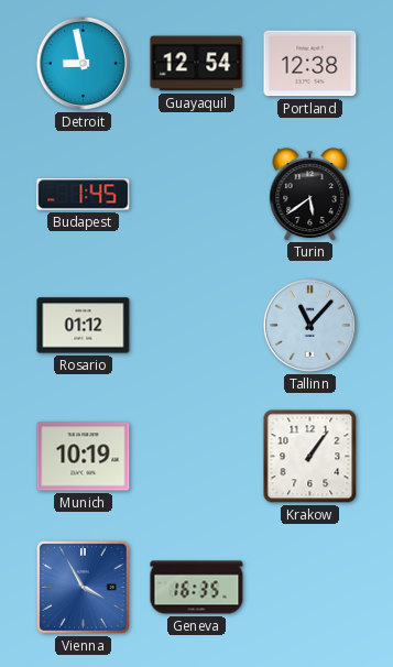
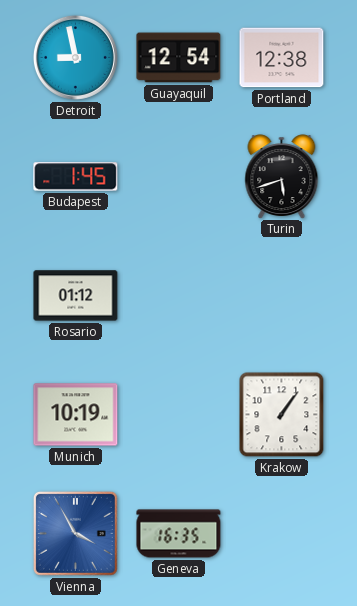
Turin: 5:39 -> 5:42
Tallinn: 11:07 -> none
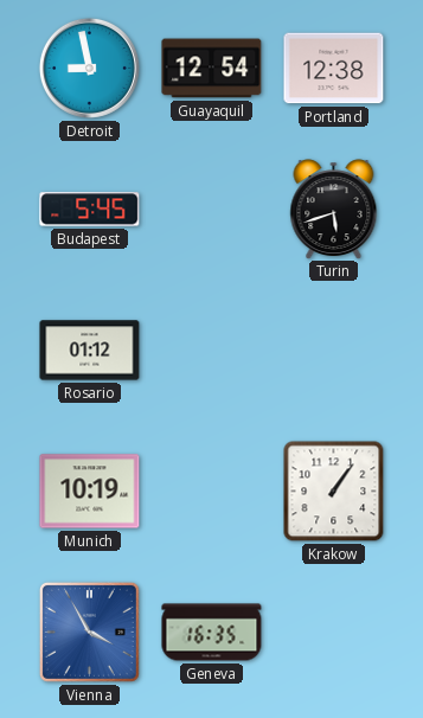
Budapest: 1:45 -> 5:45
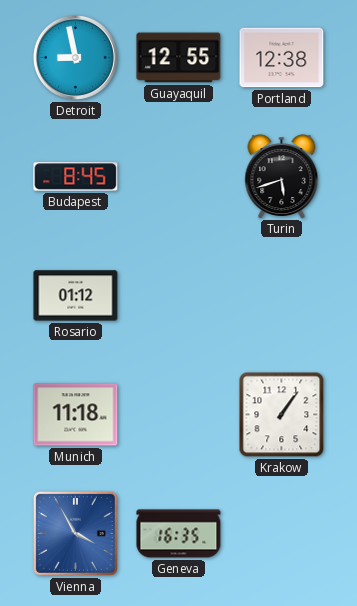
Guayaquil: 12:54 -> 12:55
Budapest: 5:45 -> 8:45
Munich: 10:19 -> 11:18
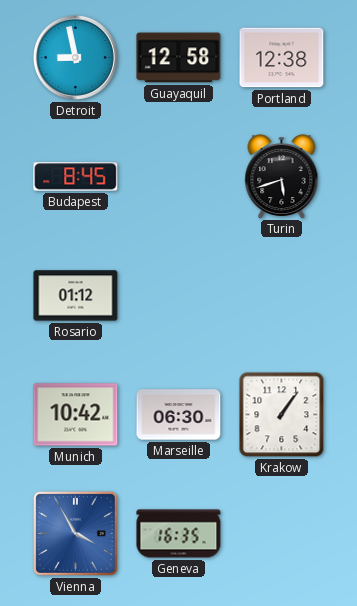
Guayaquil: 12:55 -> 12:58
Munich: 11:18 -> 10:42
Marseille: none -> 06:30
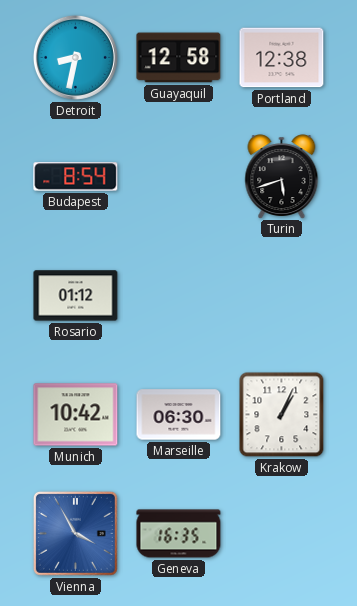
Detroit: 8:58 -> 8:32
Budapest: 8:45 -> 8:54
Krakow: 1:06 -> 1:04
